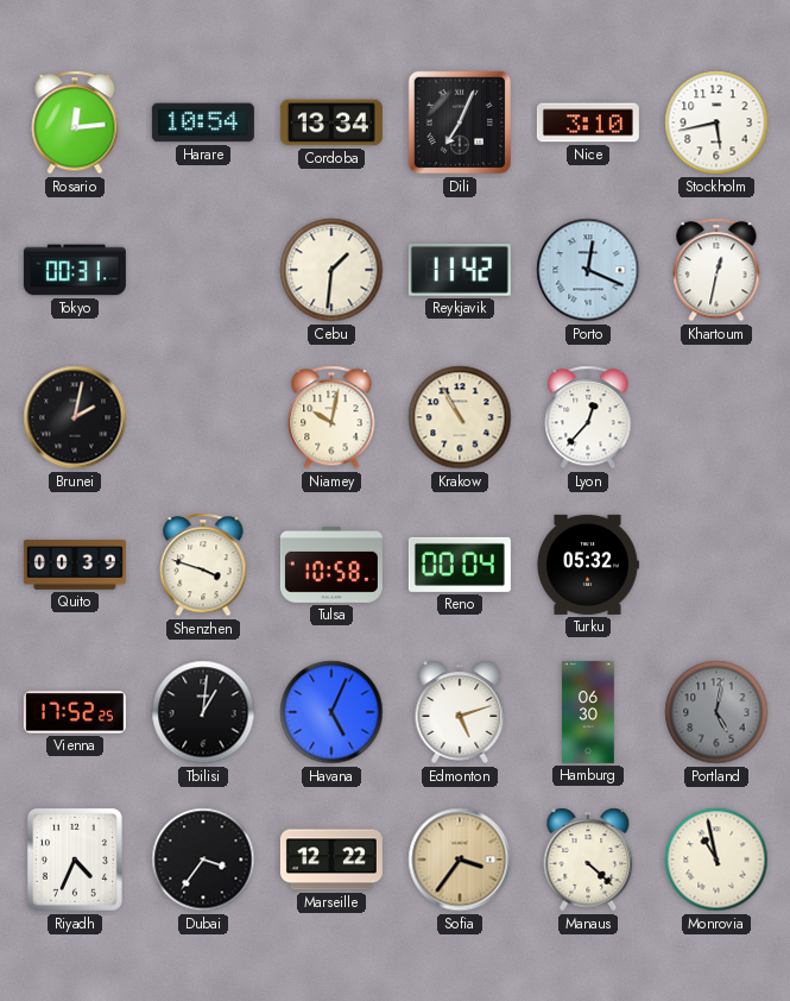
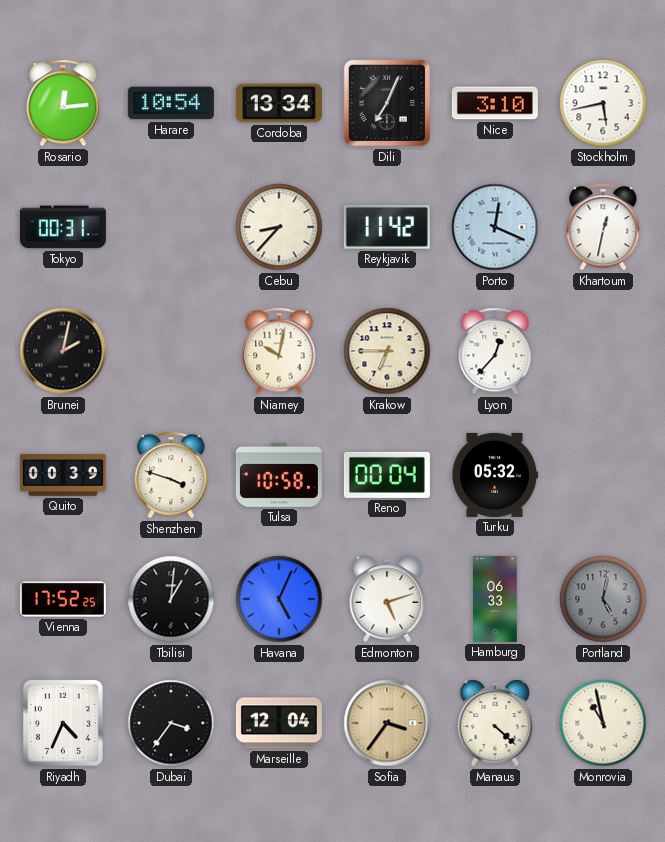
Cebu: 1:31 -> 8:37
Krakow: 10:55 -> 6:45
Hamburg: 06:30 -> 06:33
Marseille: 12:22 -> 12:04
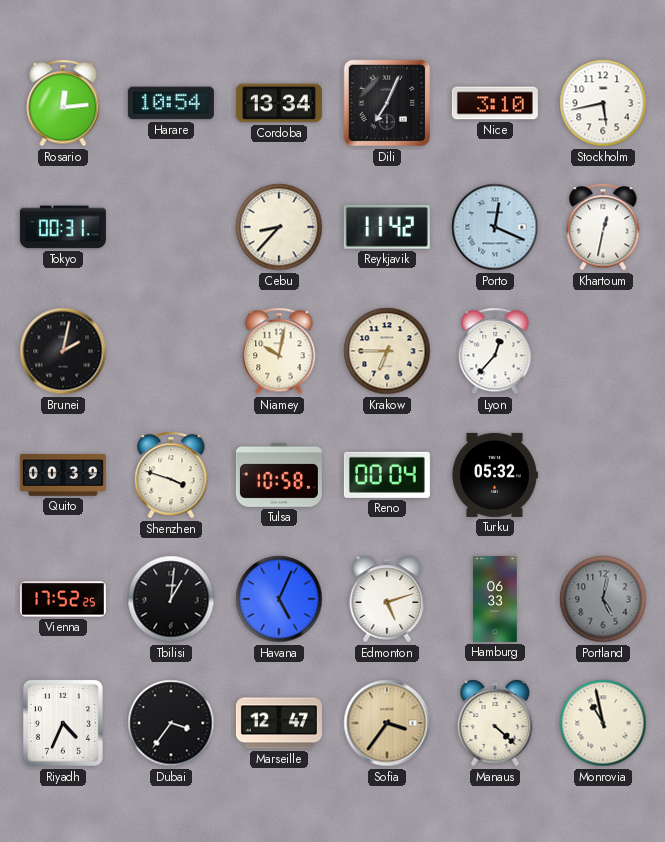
Marseille: 12:04 -> 12:47
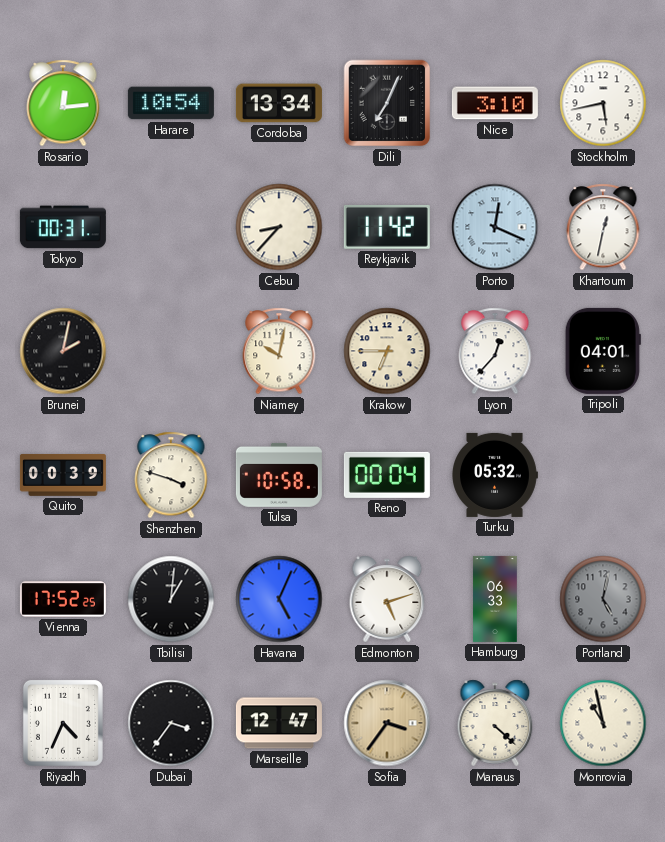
Tripoli: none -> 04:01
